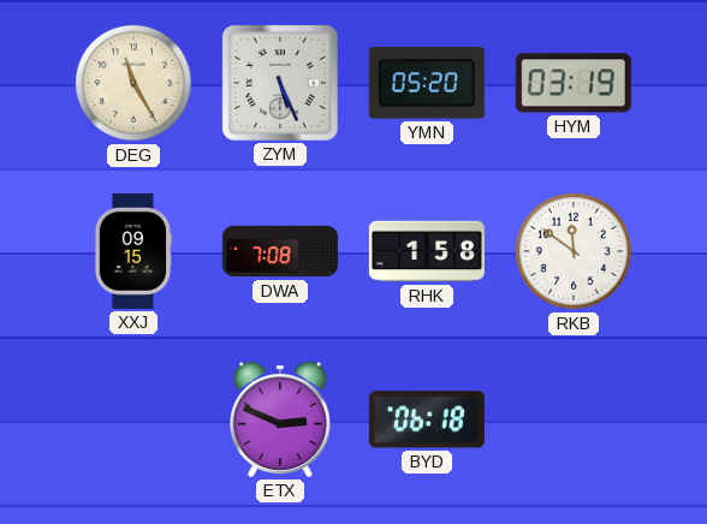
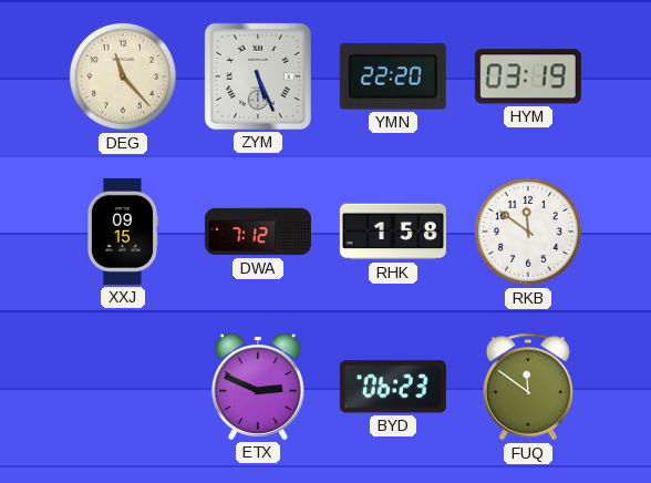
DEG: 11:25 -> 11:23
YMN: 05:20 -> 22:20
DWA: 7:08 -> 7:12
BYD: 06:18 -> 06:23
FUQ: none -> 11:51
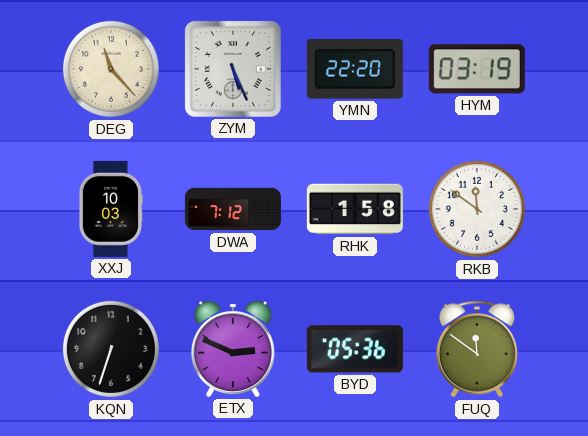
XXJ: 09:15 -> 10:03
KQN: none -> 6:33
BYD: 06:23 -> 05:36
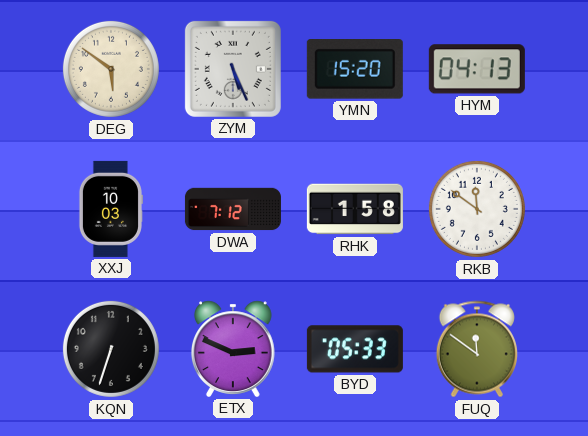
DEG: 11:23 -> 5:51
YMN: 22:20 -> 15:20
HYM: 03:19 -> 04:13
BYD: 05:36 -> 05:33
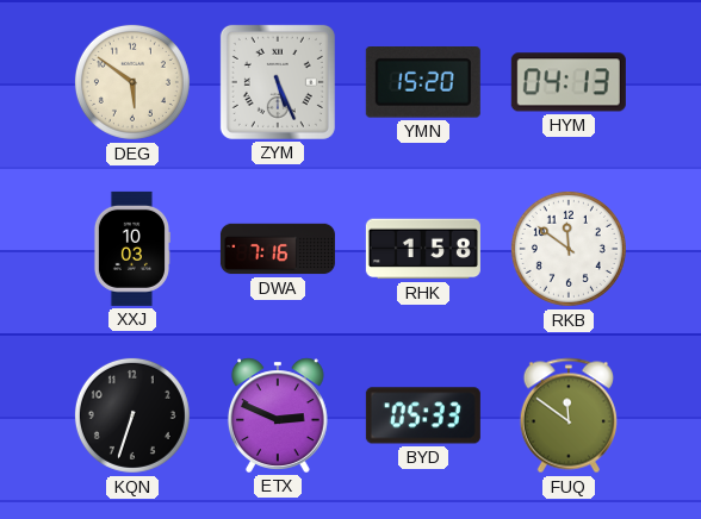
DWA: 7:12 -> 7:16
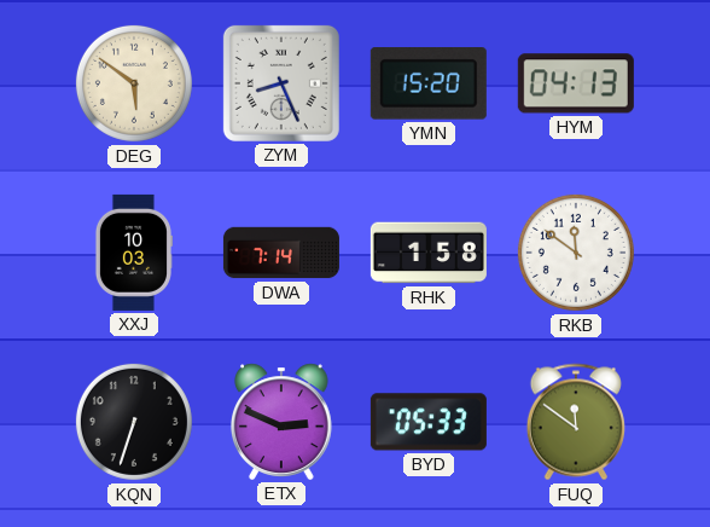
ZYM: 5:26 -> 8:26
DWA: 7:16 -> 7:14
